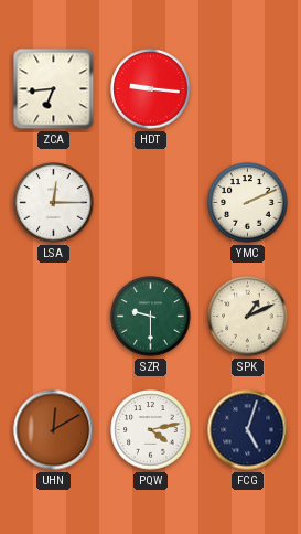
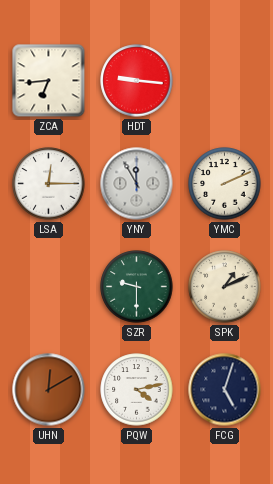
YNY: none -> 11:55
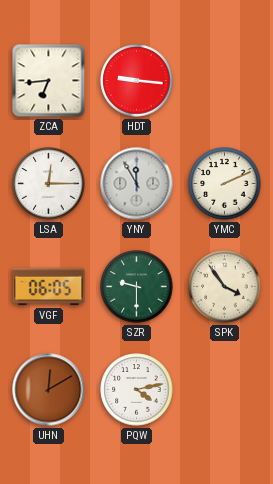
VGF: none -> 06:05
SPK: 1:11 -> 3:54
FCG: 5:03 -> none
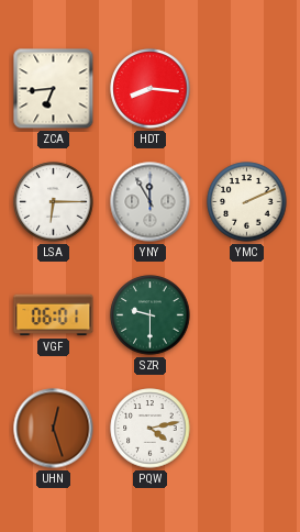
HDT: 9:16 -> 8:16
LSA: 12:15 -> 6:15
VGF: 06:05 -> 06:01
SPK: 3:54 -> none
UHN: 12:10 -> 12:27
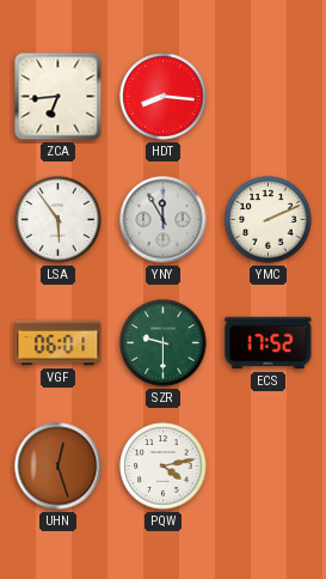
LSA: 6:15 -> 5:54
ECS: none -> 17:52
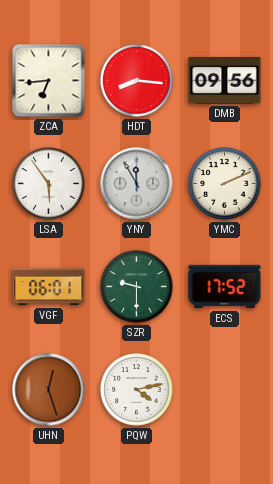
DMB: none -> 09:56
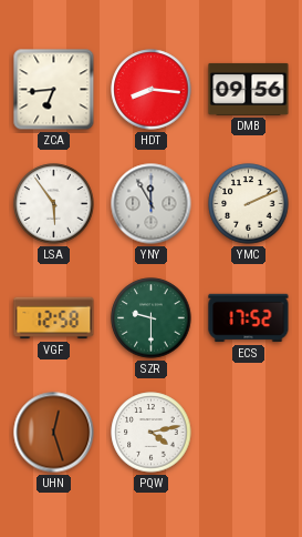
VGF: 06:01 -> 12:58
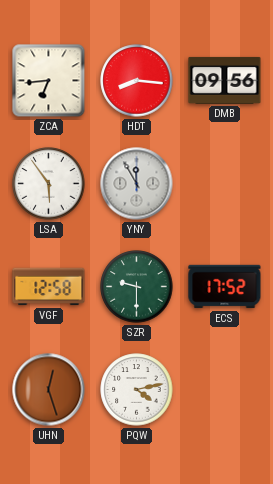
YMC: 2:11 -> none
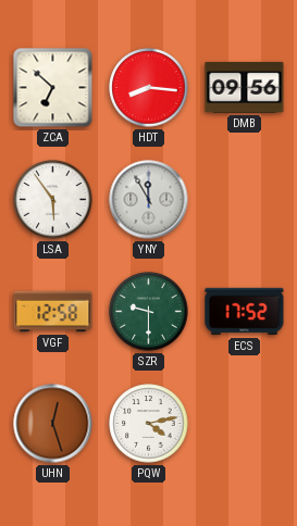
ZCA: 6:44 -> 6:52
